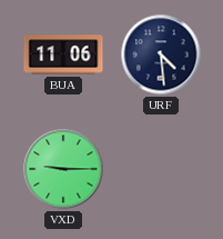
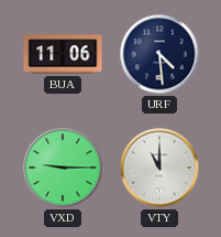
VTY: none -> 11:00
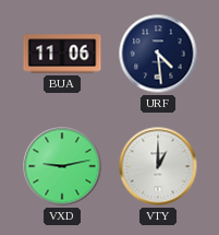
VXD: 9:15 -> 9:13
VTY: 11:00 -> 1:00
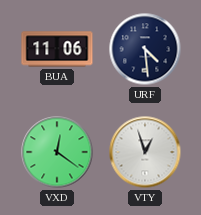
VXD: 9:13 -> 12:21
VTY: 1:00 -> 12:57
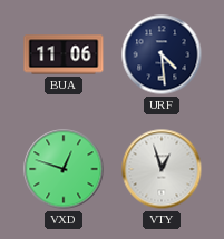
VXD: 12:21 -> 12:48
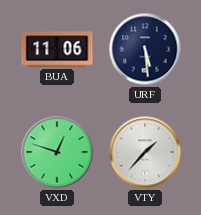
URF: 4:29 -> 5:29
VTY: 12:57 -> 1:37
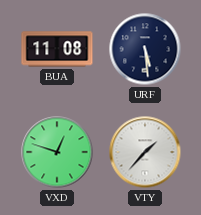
BUA: 11:06 -> 11:08
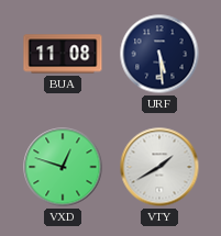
VTY: 1:37 -> 1:40
